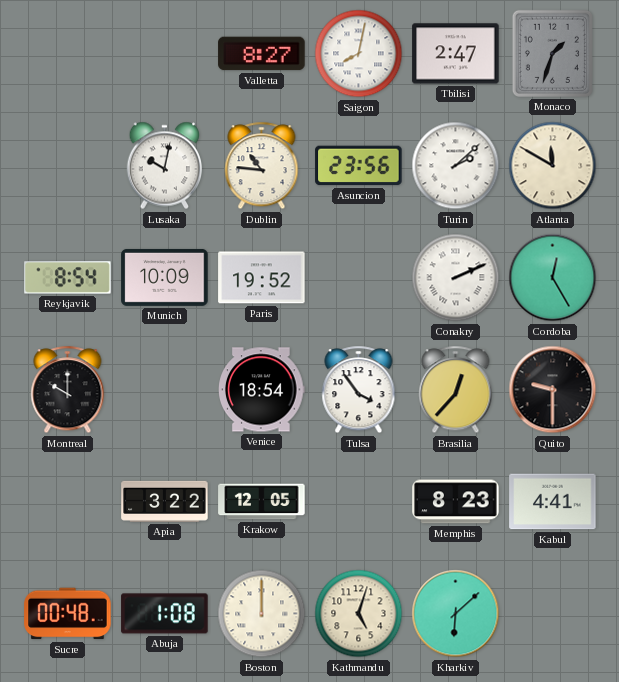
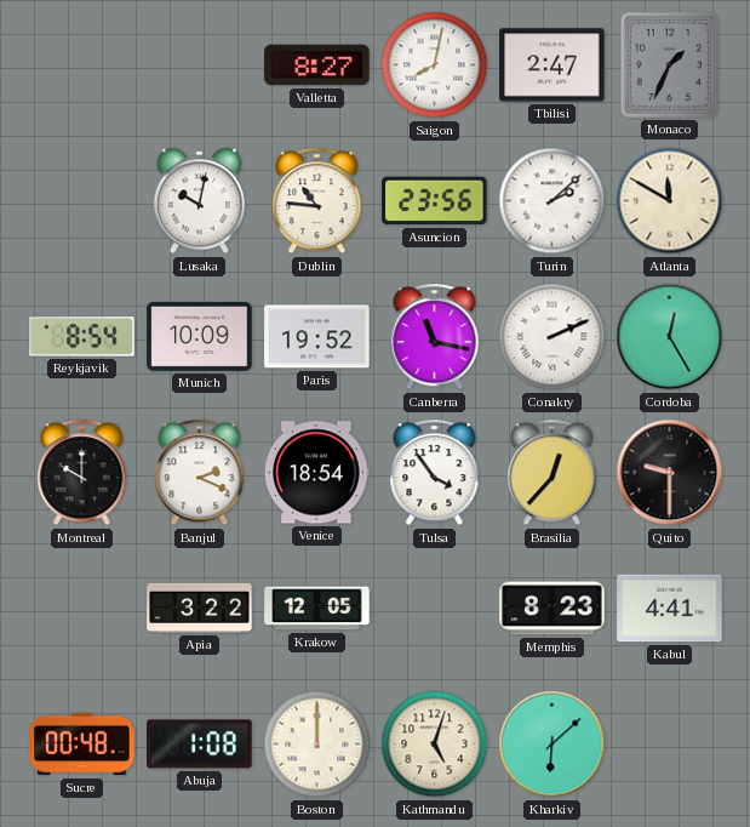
Monaco: 1:33 -> 1:34
Canberra: none -> 11:17
Banjul: none -> 2:19
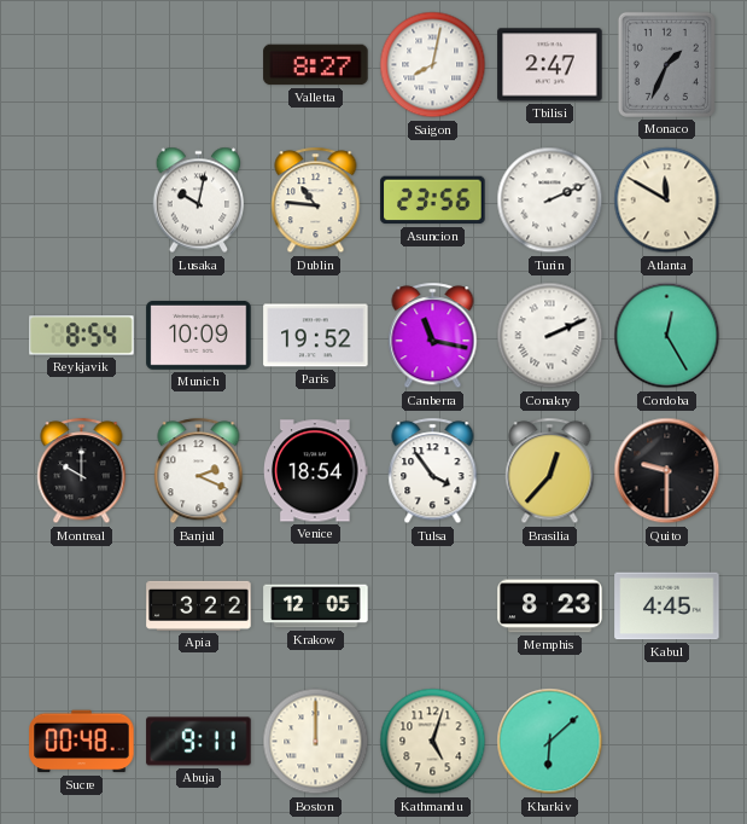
Turin: 2:08 -> 2:11
Kabul: 4:41 -> 4:45
Abuja: 1:08 -> 9:11
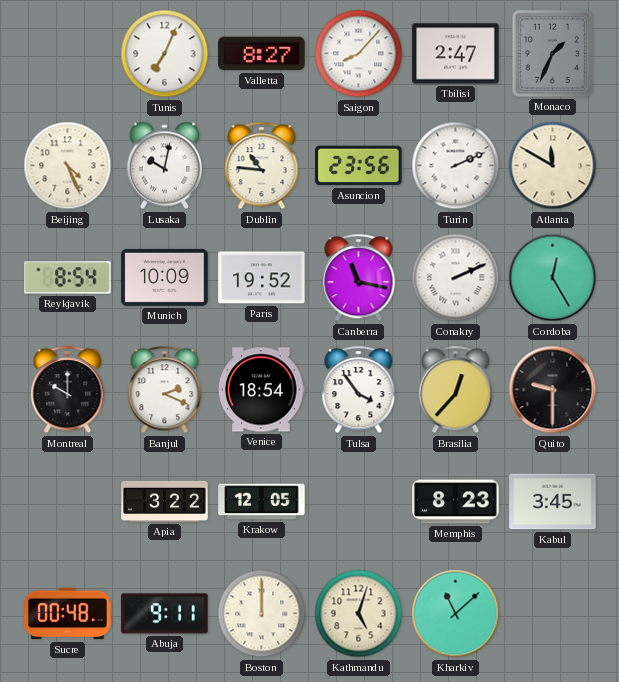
Tunis: none -> 7:04
Saigon: 8:02 -> 8:07
Beijing: none -> 4:26
Kabul: 4:45 -> 3:45
Kharkiv: 6:08 -> 11:08
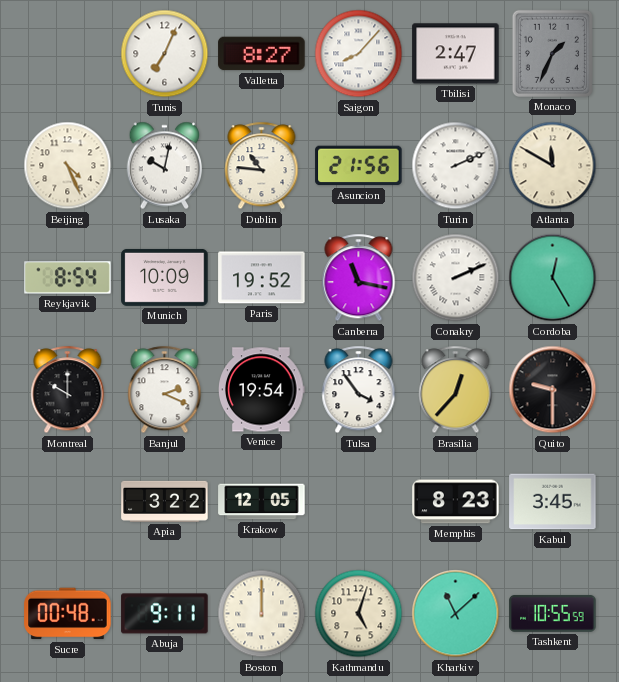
Asuncion: 23:56 -> 21:56
Venice: 18:54 -> 19:54
Tashkent: none -> 10:55
